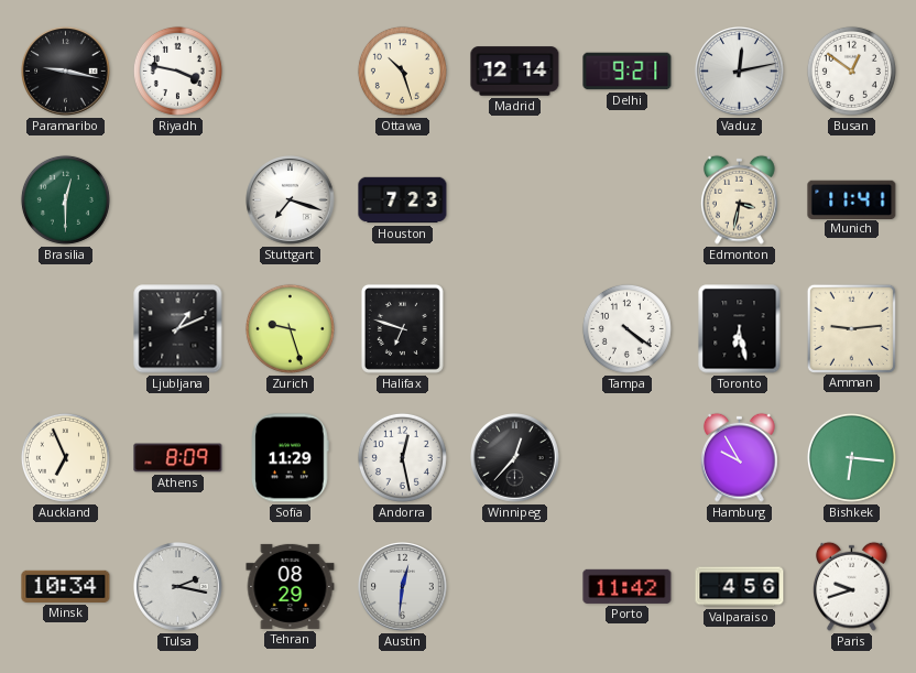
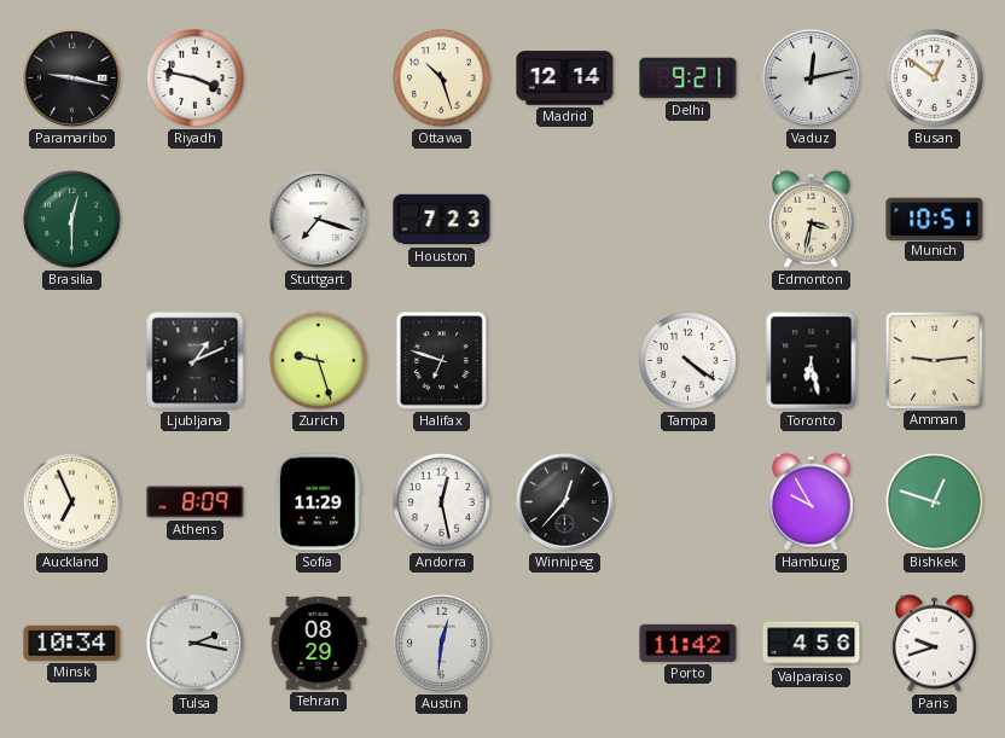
Munich: 11:41 -> 10:51
Bishkek: 6:16 -> 12:48
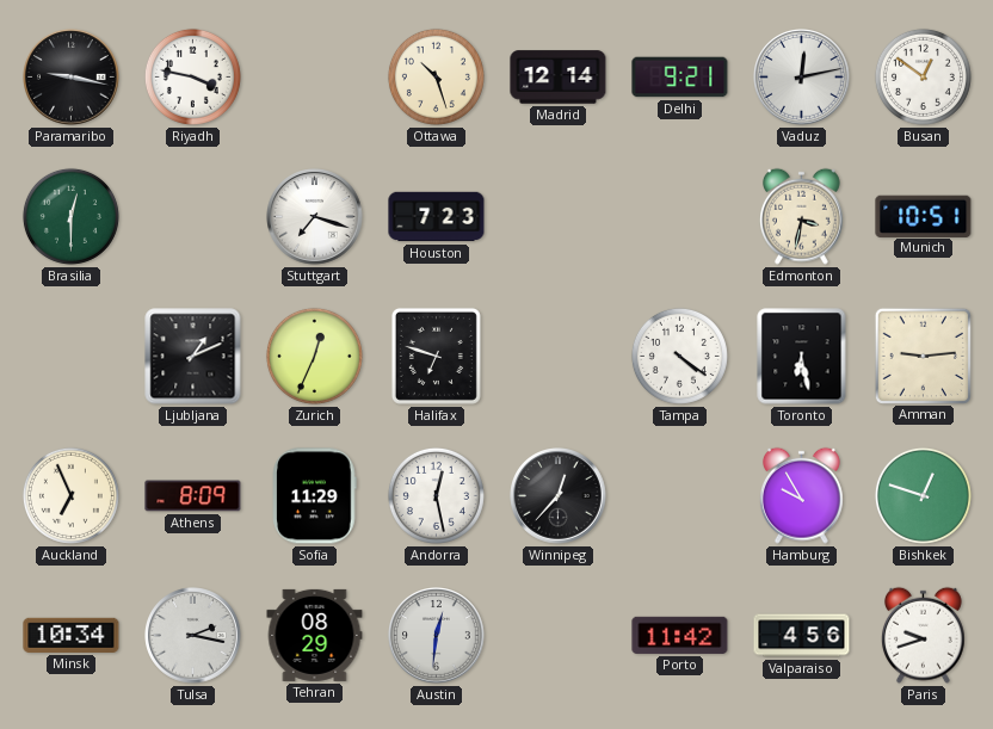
Zurich: 9:27 -> 12:34
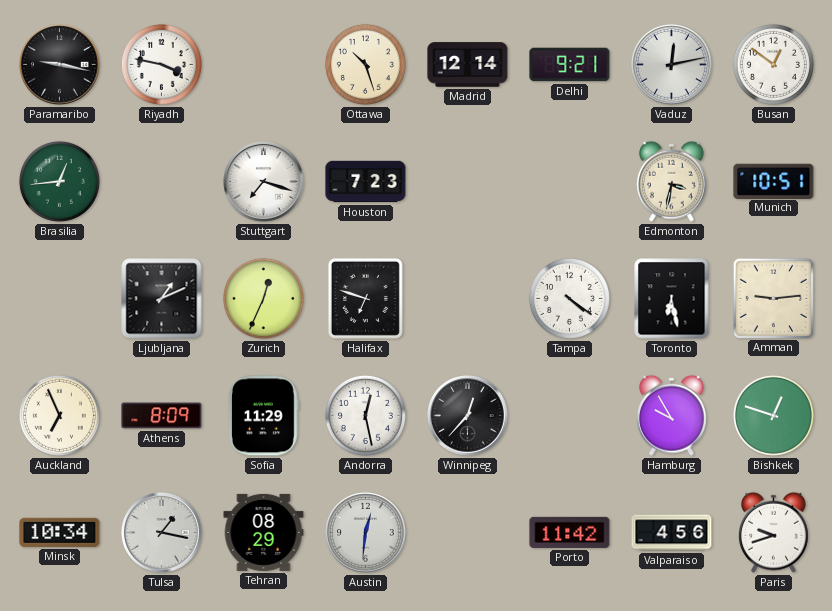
Brasilia: 12:30 -> 12:44
Tulsa: 2:17 -> 1:17
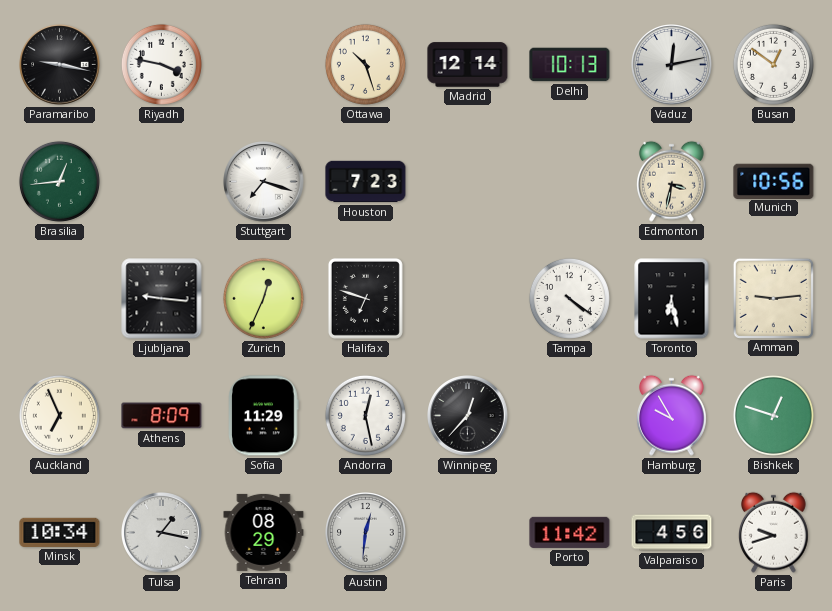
Delhi: 9:21 -> 10:13
Munich: 10:51 -> 10:56
Ljubljana: 1:11 -> 9:16
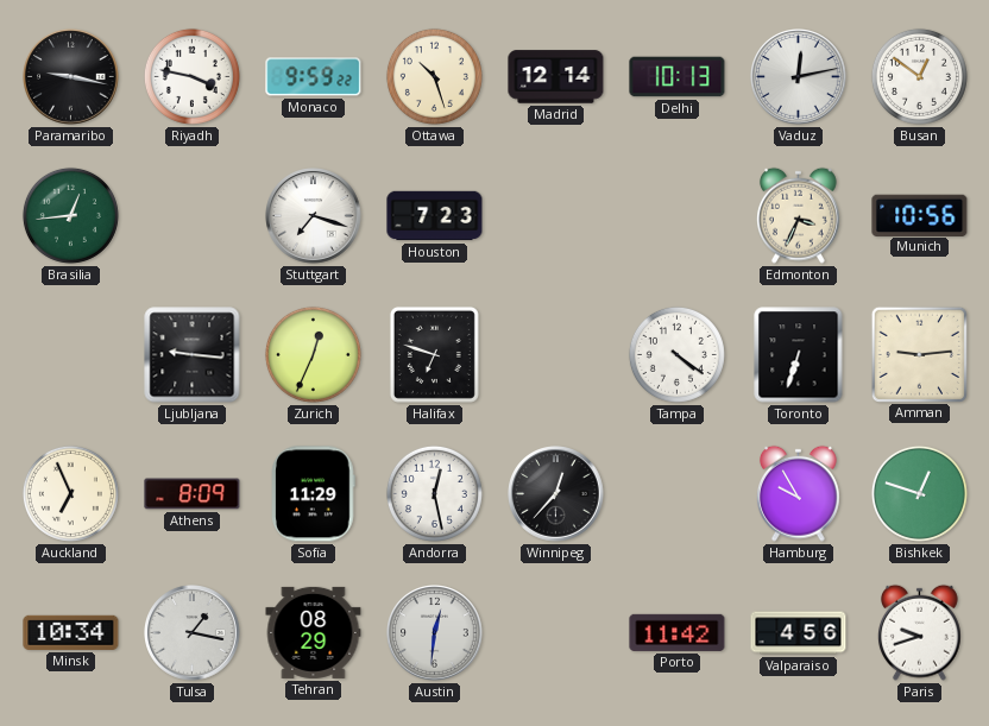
Monaco: none -> 9:59
Edmonton: 3:32 -> 3:34
Toronto: 6:28 -> 6:33
